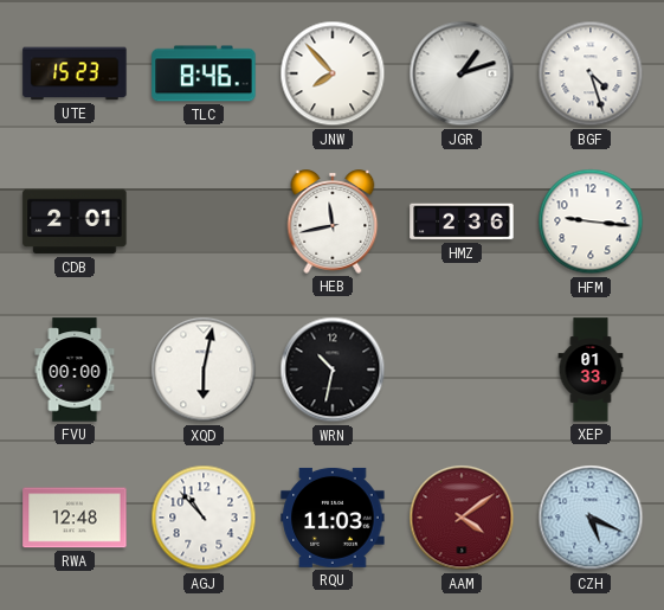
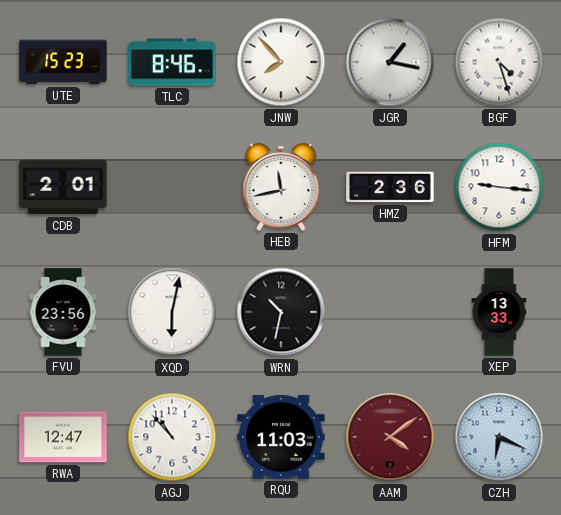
JGR: 1:12 -> 1:17
FVU: 00:00 -> 23:56
XEP: 01:33 -> 13:33
RWA: 12:48 -> 12:47
CZH: 5:19 -> 6:19
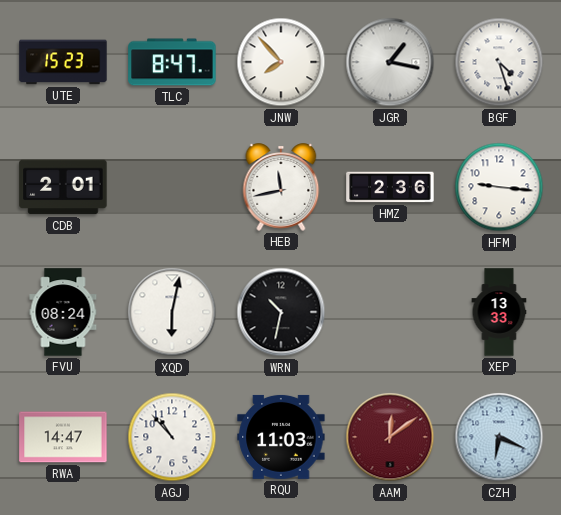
TLC: 8:46 -> 8:47
FVU: 23:56 -> 08:24
RWA: 12:47 -> 14:47
AAM: 4:09 -> 12:09
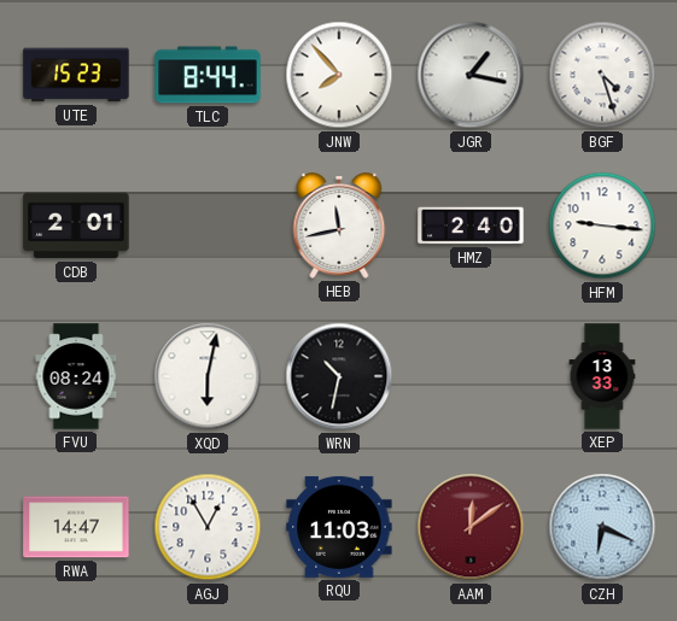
TLC: 8:47 -> 8:44
HMZ: 2:36 -> 2:40
AGJ: 10:53 -> 12:55
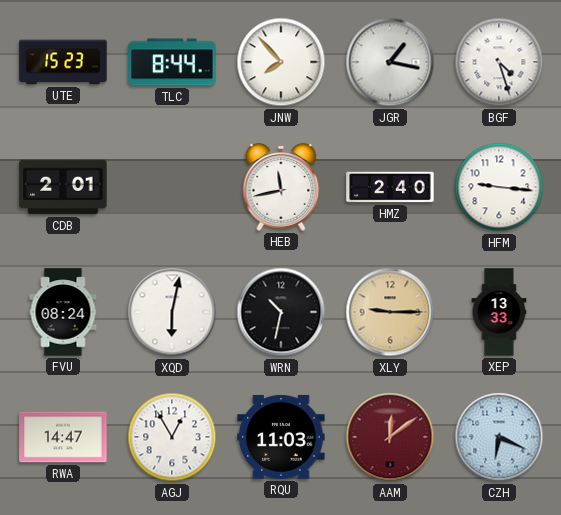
XLY: none -> 9:15
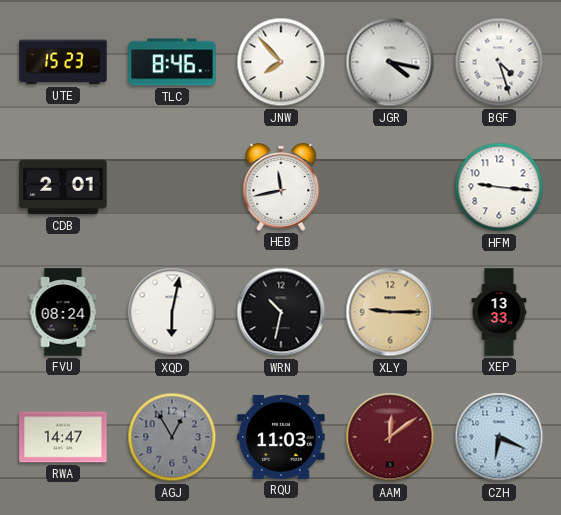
TLC: 8:44 -> 8:46
JGR: 1:17 -> 4:17
HMZ: 2:40 -> none
AGJ dial: white -> grey
